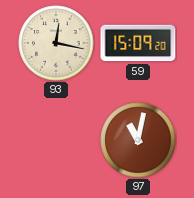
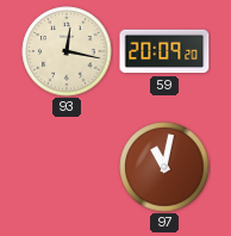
59: 15:09 -> 20:09
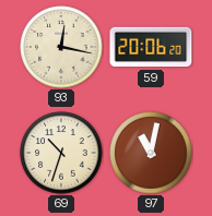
59: 20:09 -> 20:06
69: none -> 10:33
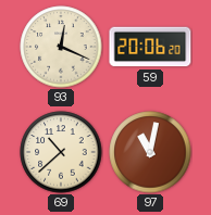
93: 12:17 -> 12:19
69: 10:33 -> 10:38
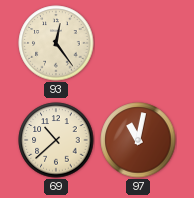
93: 12:19 -> 12:24
59: 20:06 -> none
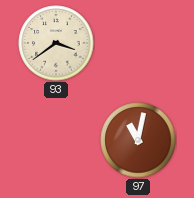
93: 12:24 -> 3:39
69: 10:38 -> none
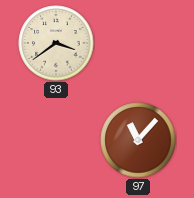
97: 11:02 -> 11:07
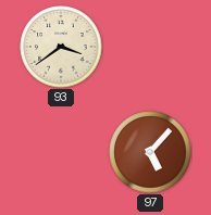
97: 11:07 -> 5:07
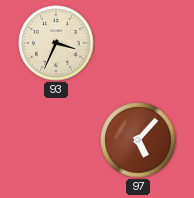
93: 3:39 -> 3:34
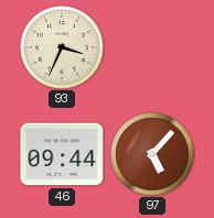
46: none -> 09:44
